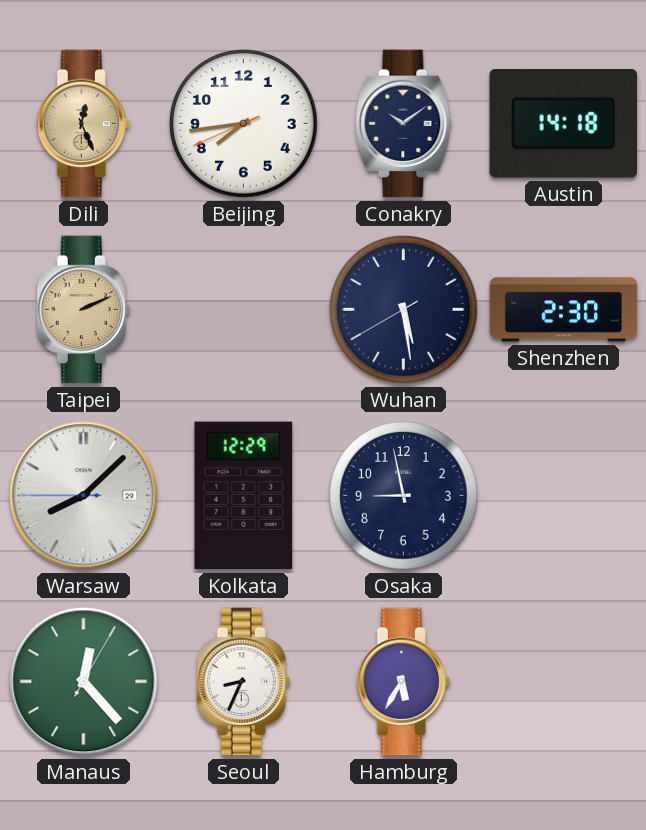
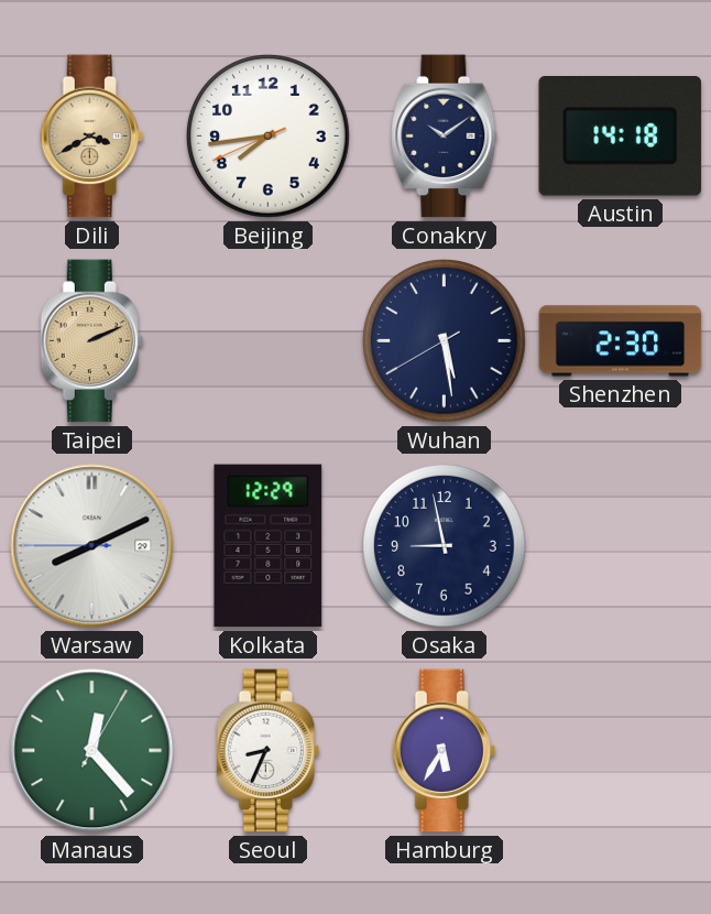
Dili: 12:26 -> 3:40
Warsaw: 8:07 -> 8:10
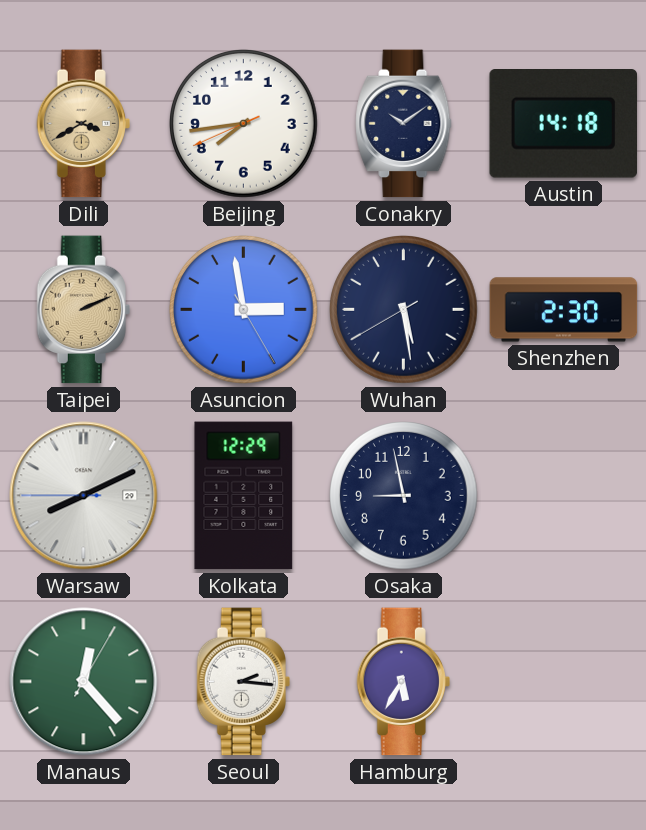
Asuncion: none -> 2:58
Seoul: 8:34 -> 2:16
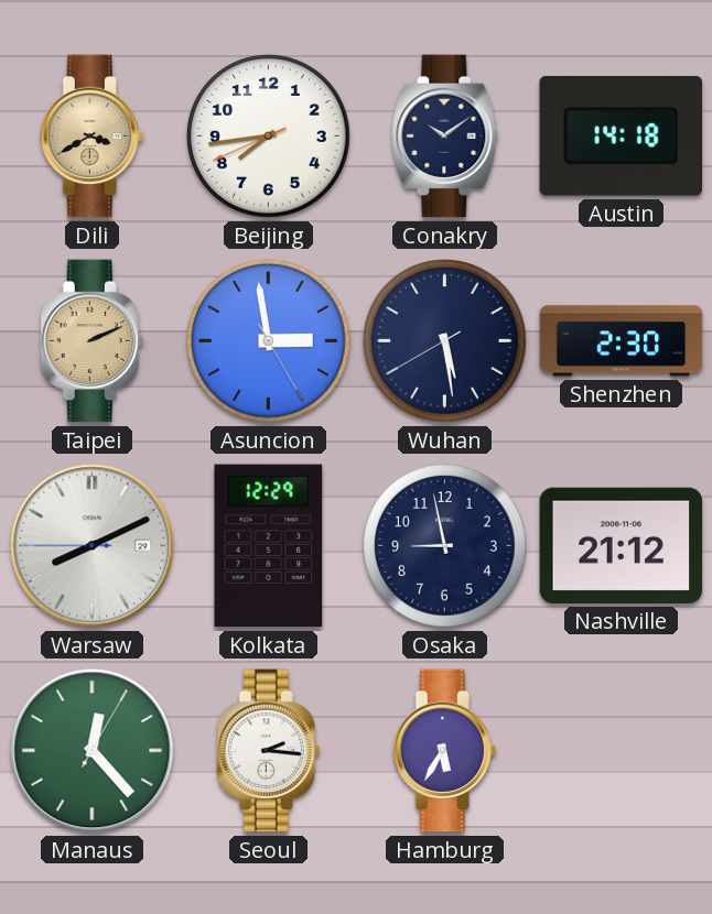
Nashville: none -> 21:12
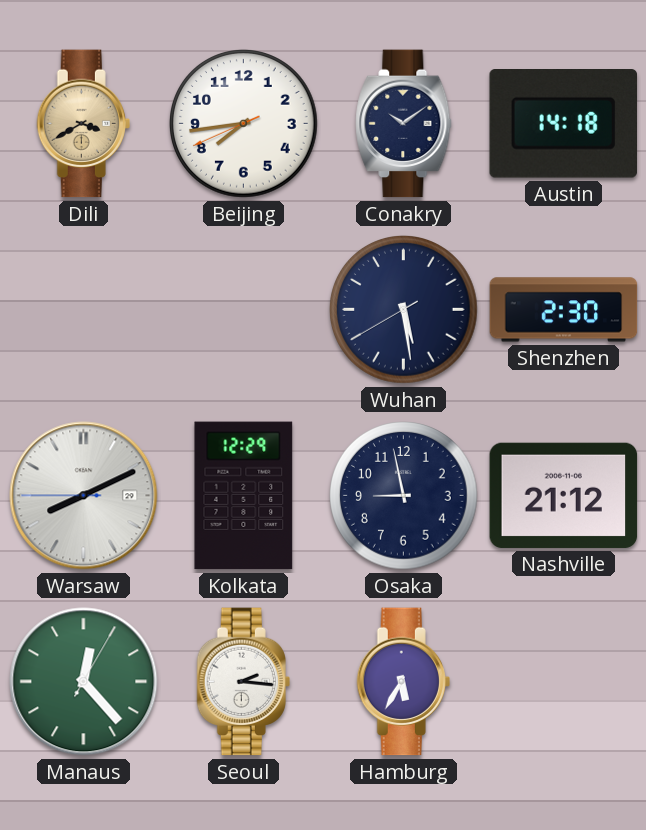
Taipei: 2:11 -> none
Asuncion: 2:58 -> none
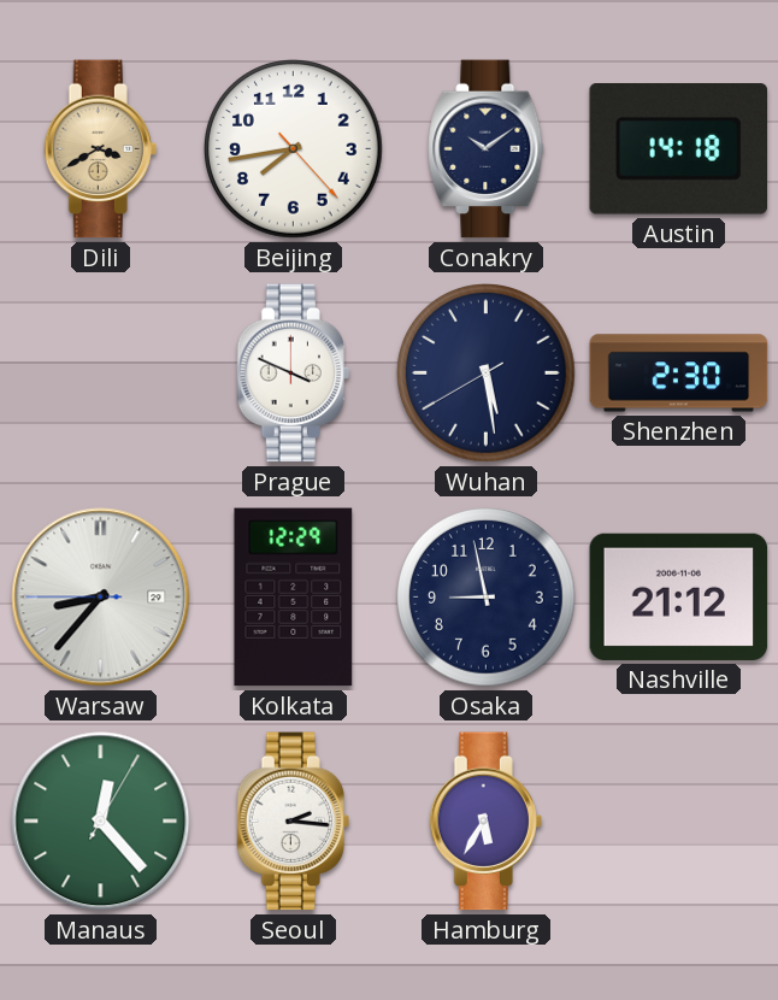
Beijing: 7:43:41 -> 7:43:23
Prague: none -> 3:49
Warsaw: 8:10 -> 8:36
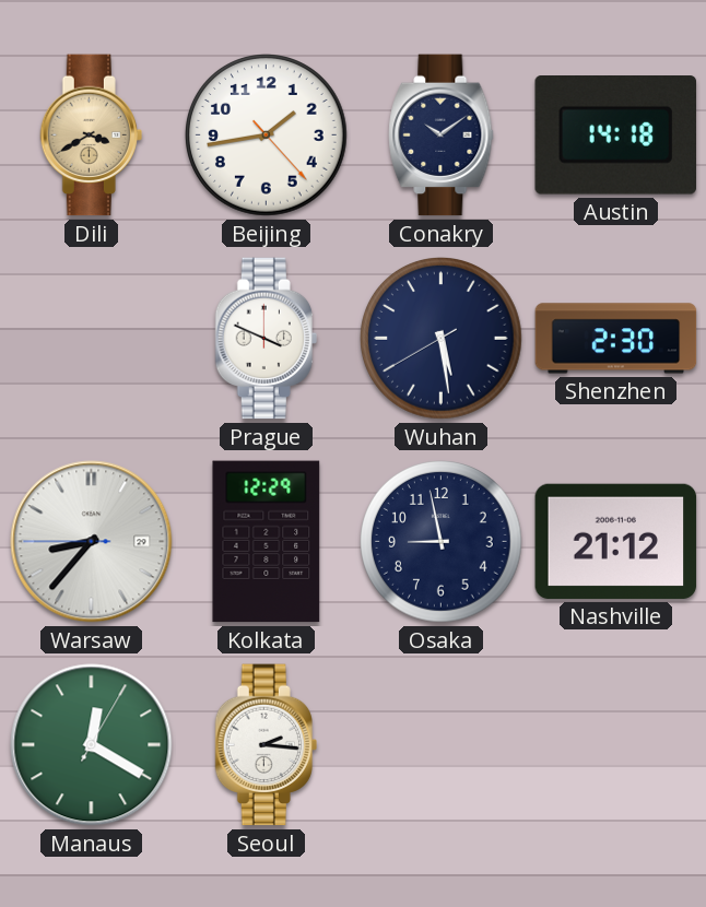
Beijing: 7:43 -> 1:43
Manaus: 12:23 -> 12:20
Hamburg: 5:35 -> none
